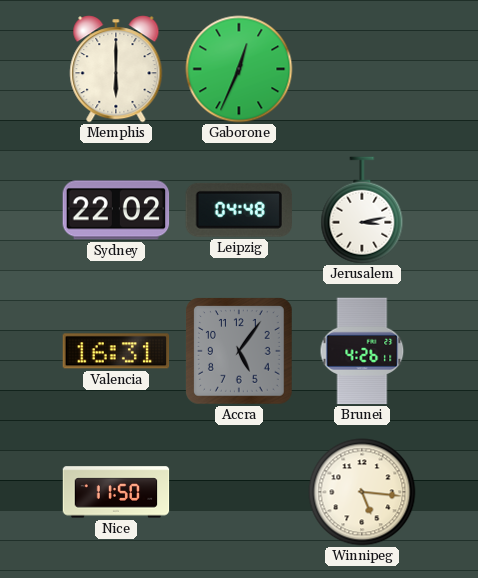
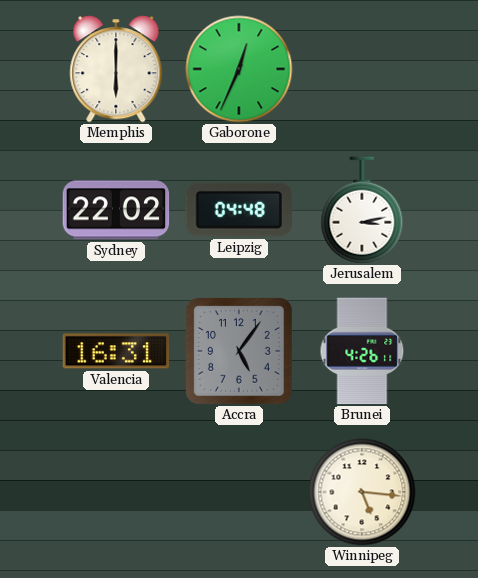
Nice: 11:50 -> none
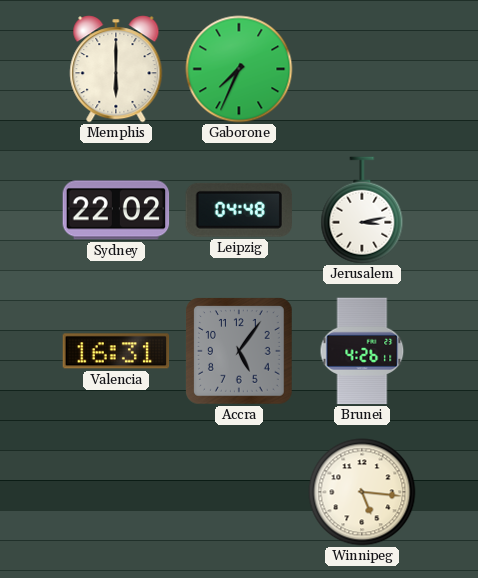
Gaborone: 12:34 -> 7:34
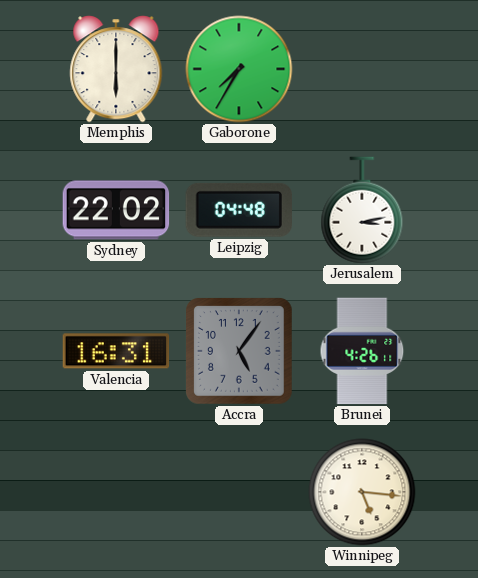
Gaborone: 7:34 -> 7:35
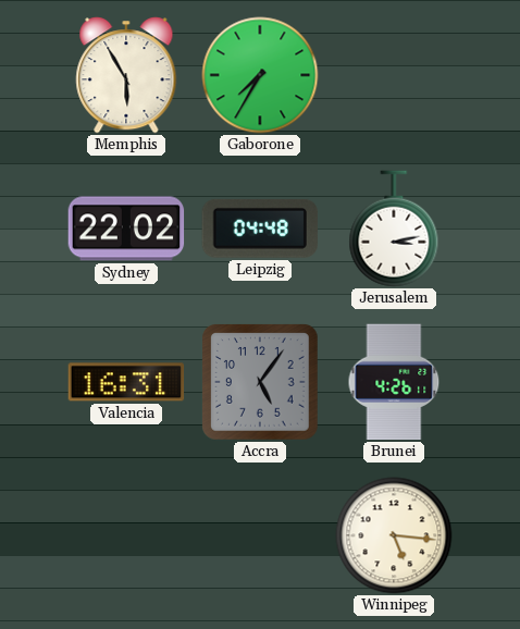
Memphis: 6:00 -> 5:55
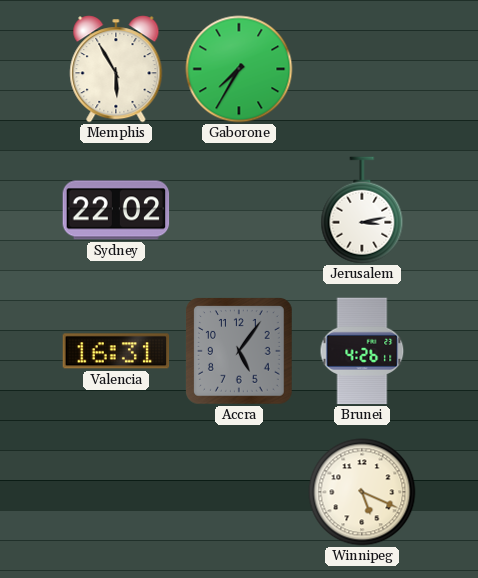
Leipzig: 04:48 -> none
Winnipeg: 5:16 -> 5:19
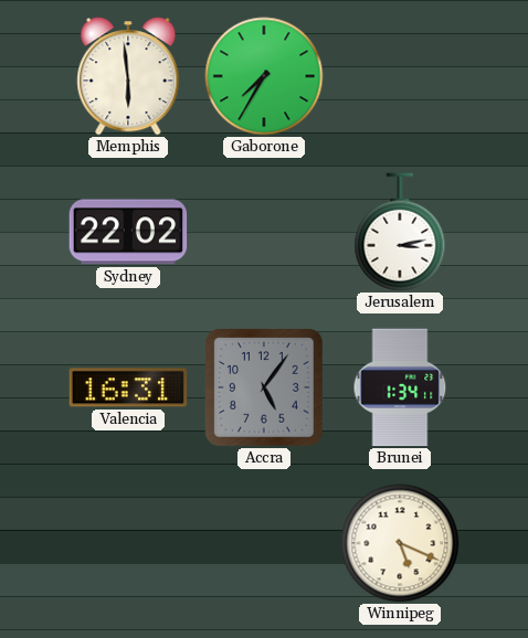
Memphis: 5:55 -> 5:59
Brunei: 4:26 -> 1:34
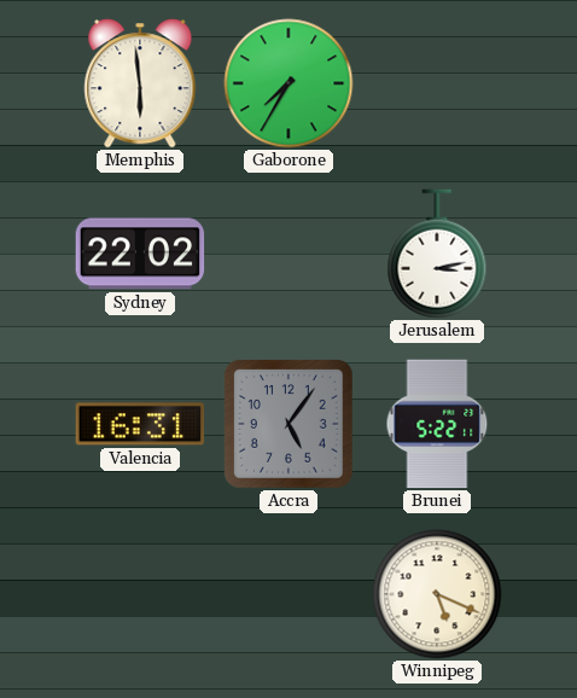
Brunei: 1:34 -> 5:22
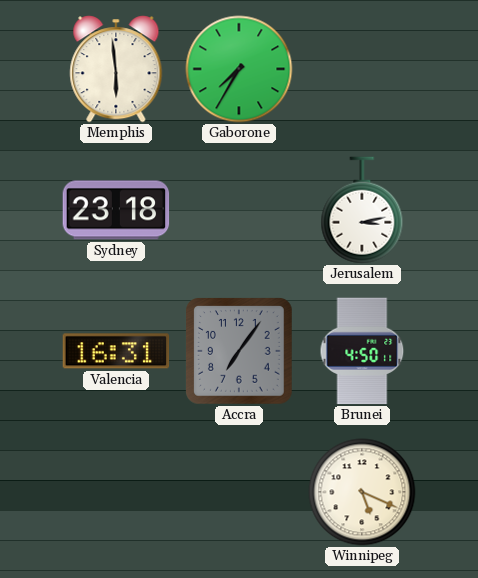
Sydney: 22:02 -> 23:18
Accra: 5:06 -> 7:06
Brunei: 5:22 -> 4:50
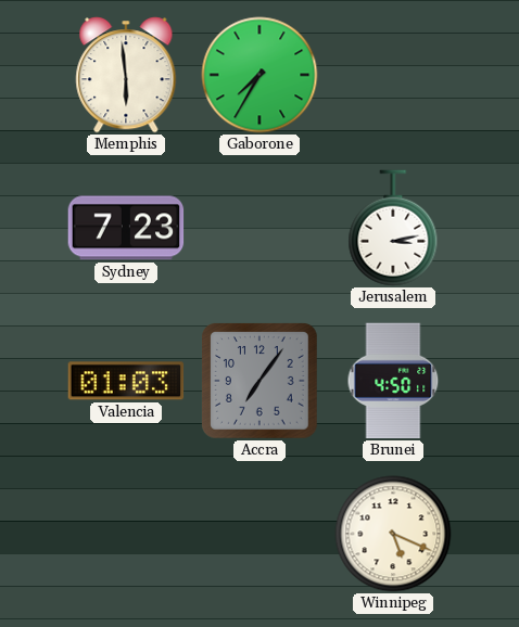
Sydney: 23:18 -> 7:23
Valencia: 16:31 -> 01:03
